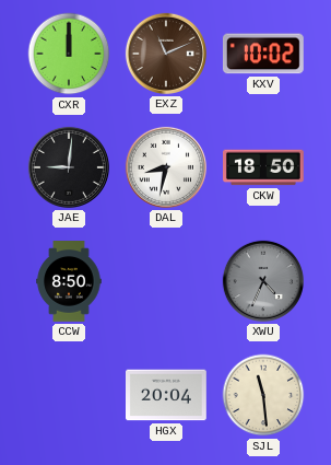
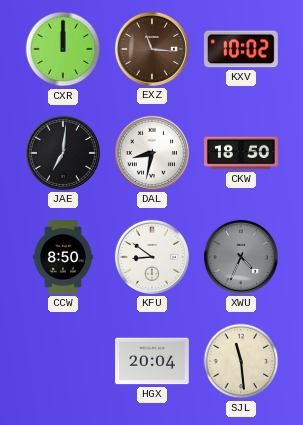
EXZ: 11:11 -> 11:16
JAE: 9:01 -> 7:01
KFU: none -> 8:51
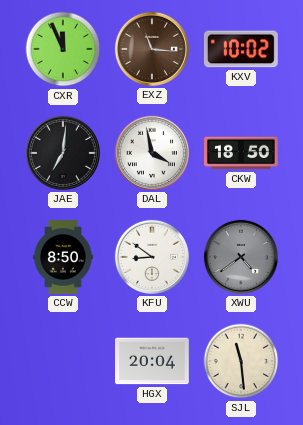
CXR: 12:00 -> 11:56
DAL: 8:32 -> 3:58
XWU: 4:34 -> 4:39
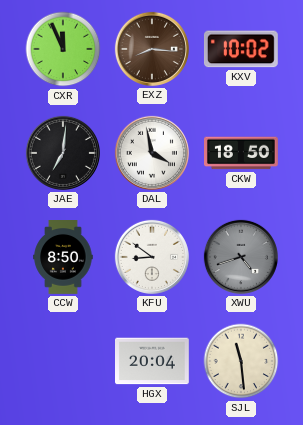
EXZ: 11:16 -> 8:16
XWU: 4:39 -> 4:42
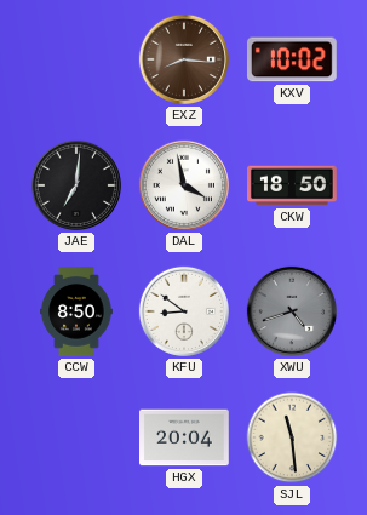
CXR: 11:56 -> none
